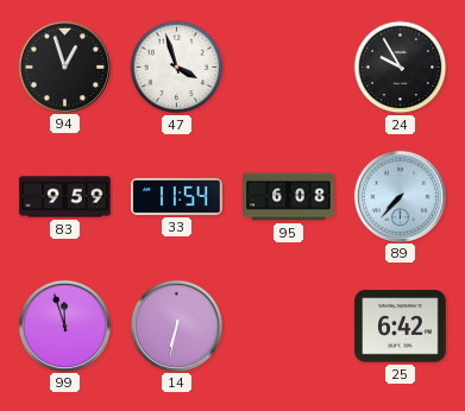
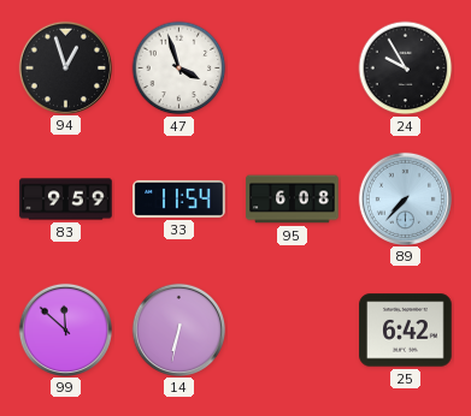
99: 11:57 -> 11:52
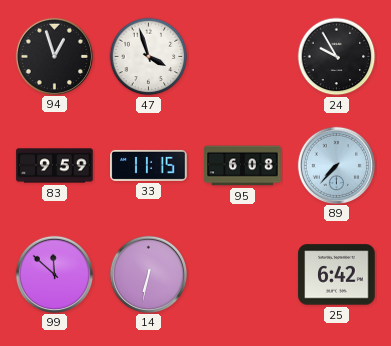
33: 11:54 -> 11:15
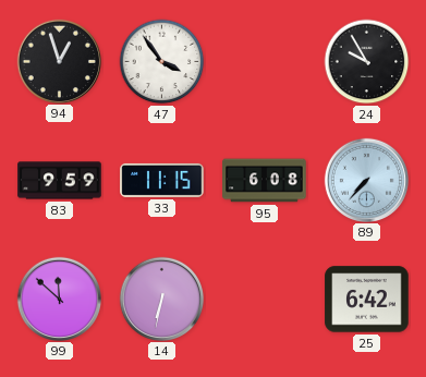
47: 3:57 -> 3:54
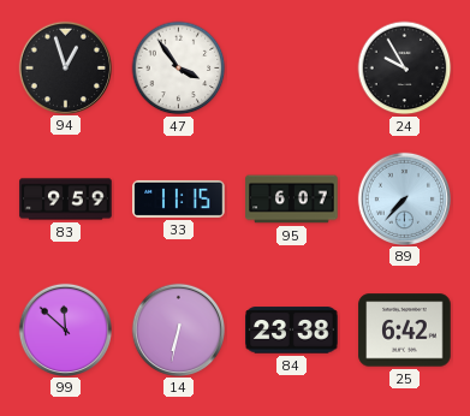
95: 6:08 -> 6:07
84: none -> 23:38
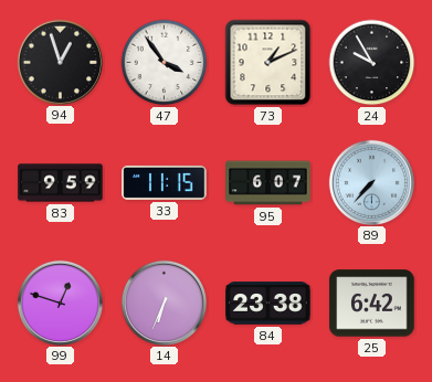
73: none -> 1:11
99: 11:52 -> 12:48
14: 6:32 -> 6:34
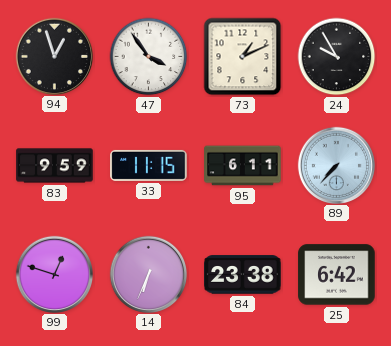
95: 6:07 -> 6:11
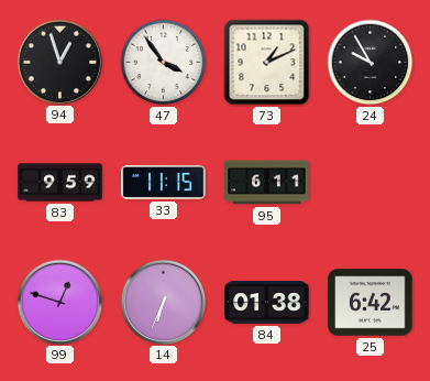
89: 7:37 -> none
84: 23:38 -> 01:38
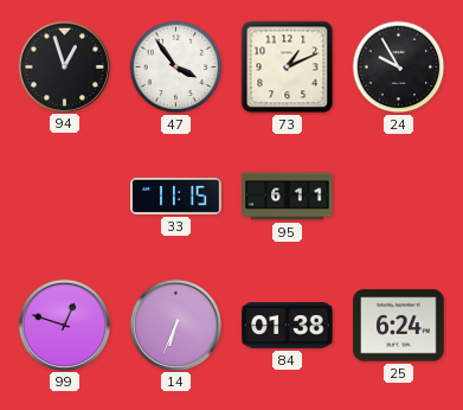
83: 9:59 -> none
25: 6:42 -> 6:24
